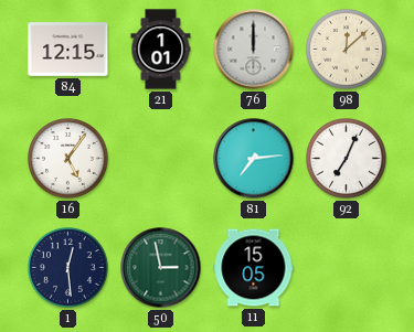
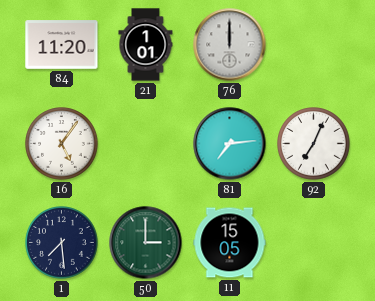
84: 12:15 -> 11:20
98: 12:08 -> none
1: 12:29 -> 7:29
50: 2:58 -> 3:00
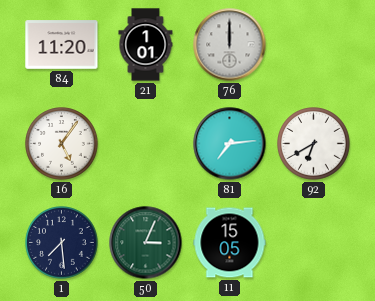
92: 7:04 -> 6:40
50: 3:00 -> 3:04
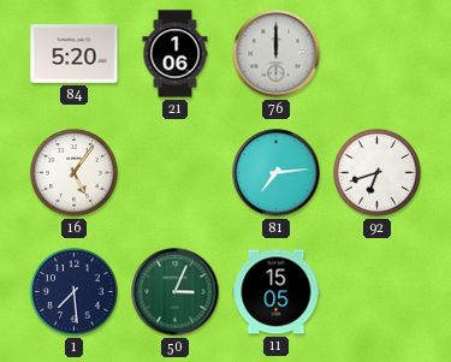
84: 11:20 -> 5:20
21: 1:01 -> 1:06
92: 6:40 -> 6:42
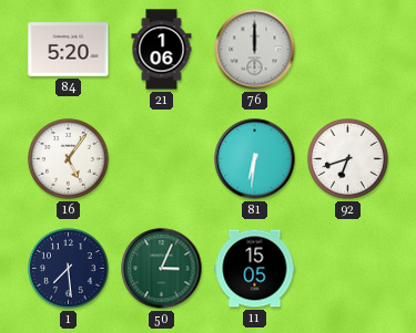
81: 7:14 -> 6:31
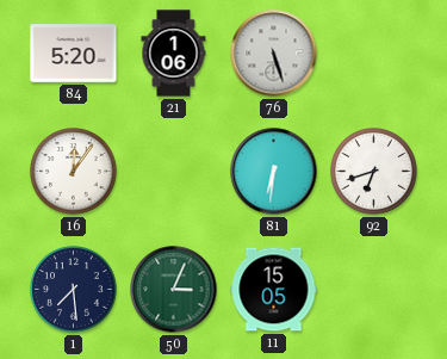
76: 12:00 -> 5:27
16: 5:06 -> 12:06
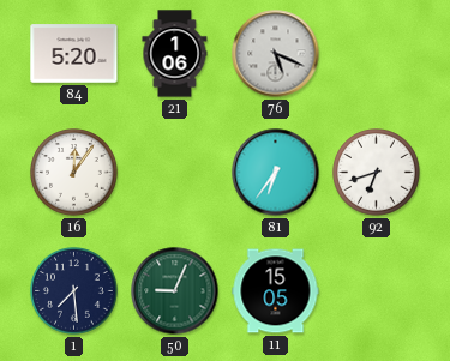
76: 5:27 -> 5:19
81: 6:31 -> 6:36
50: 3:04 -> 9:04
